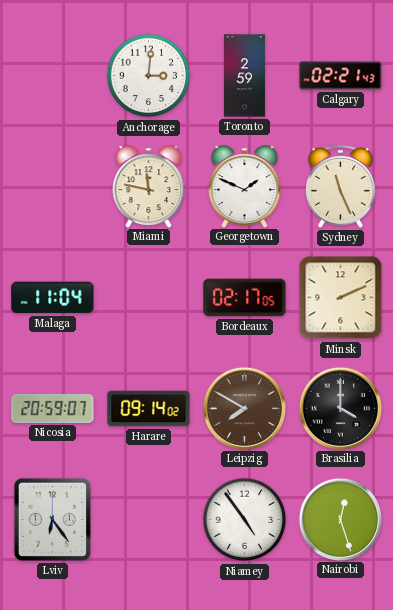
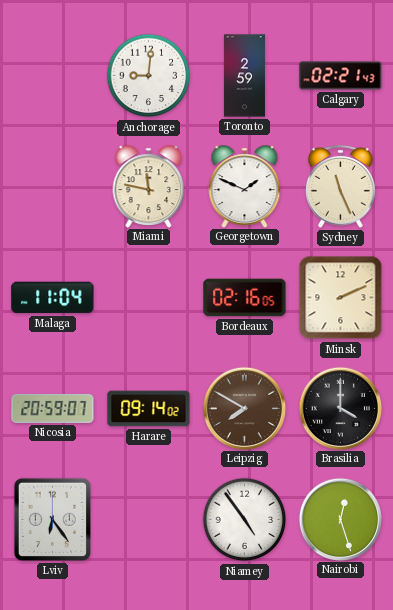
Anchorage: 3:01 -> 9:01
Bordeaux: 02:17 -> 02:16
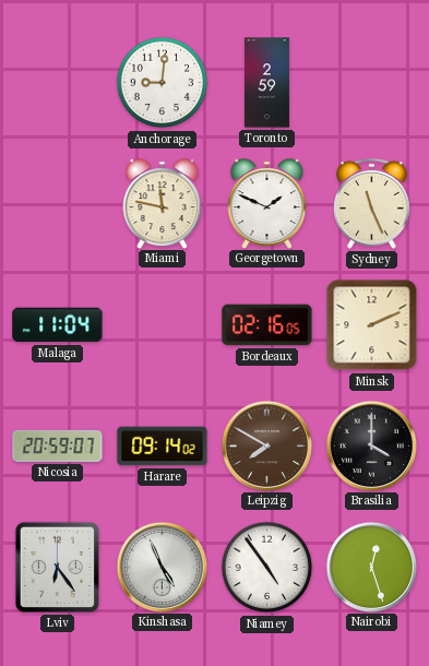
Calgary: 02:21 -> none
Kinshasa: none -> 4:56
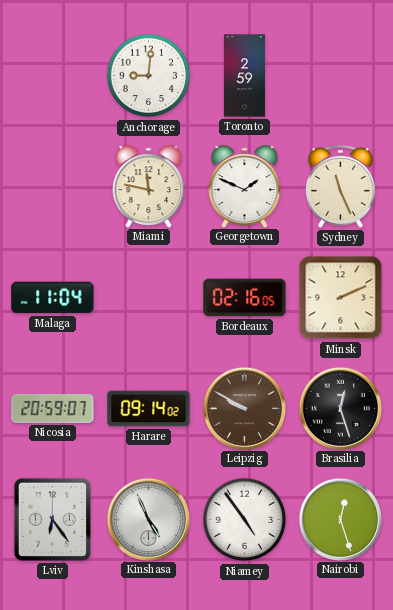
Leipzig: 7:50 -> 9:50
Brasilia: 4:00 -> 12:27
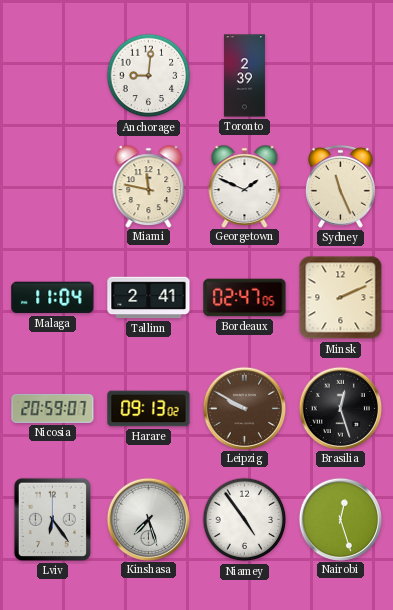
Toronto: 2:59 -> 2:39
Tallinn: none -> 2:41
Bordeaux: 02:16 -> 02:47
Harare: 09:14 -> 09:13
Kinshasa: 4:56 -> 7:27
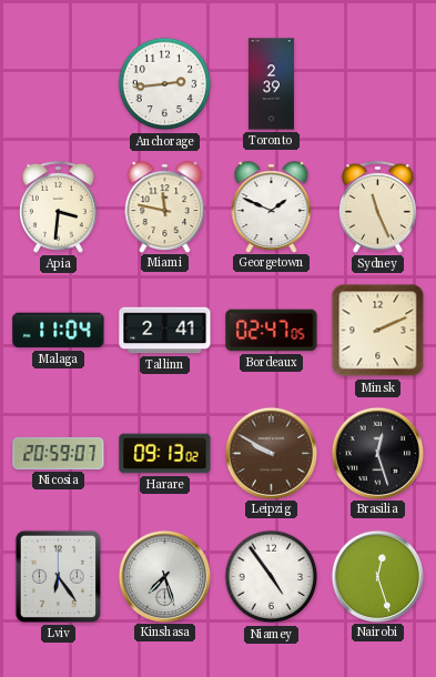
Anchorage: 9:01 -> 2:44
Apia: none -> 3:31
